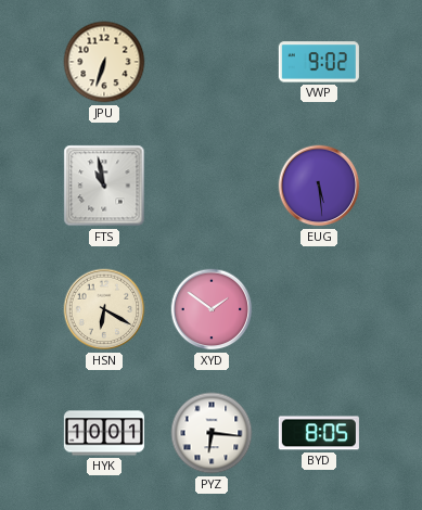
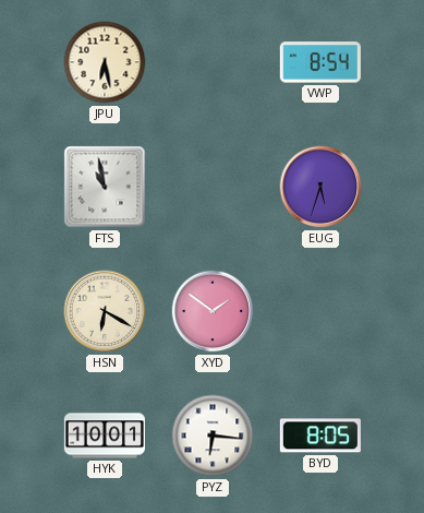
JPU: 6:33 -> 6:28
VWP: 9:02 -> 8:54
EUG: 5:29 -> 5:33
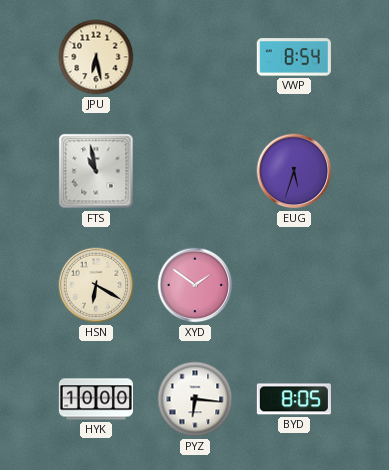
HYK: 10:01 -> 10:00
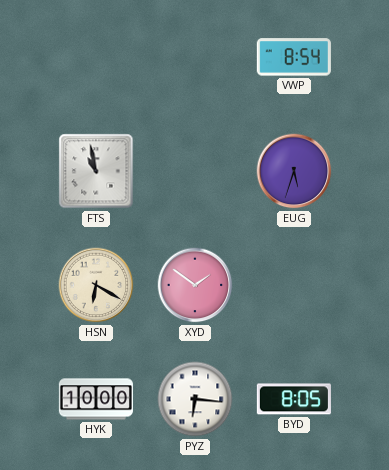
JPU: 6:28 -> none
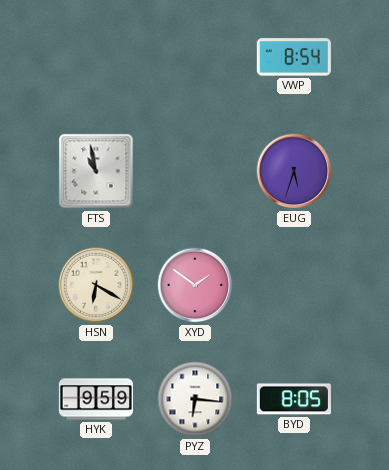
HYK: 10:00 -> 9:59
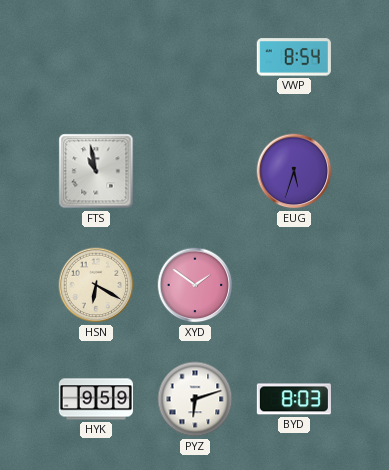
PYZ: 6:16 -> 6:12
BYD: 8:05 -> 8:03
